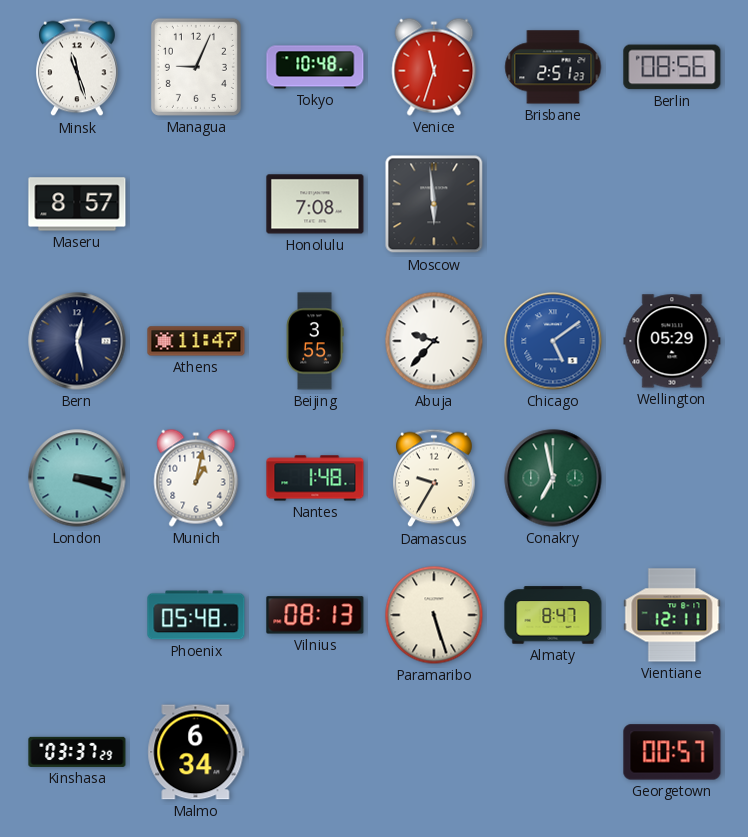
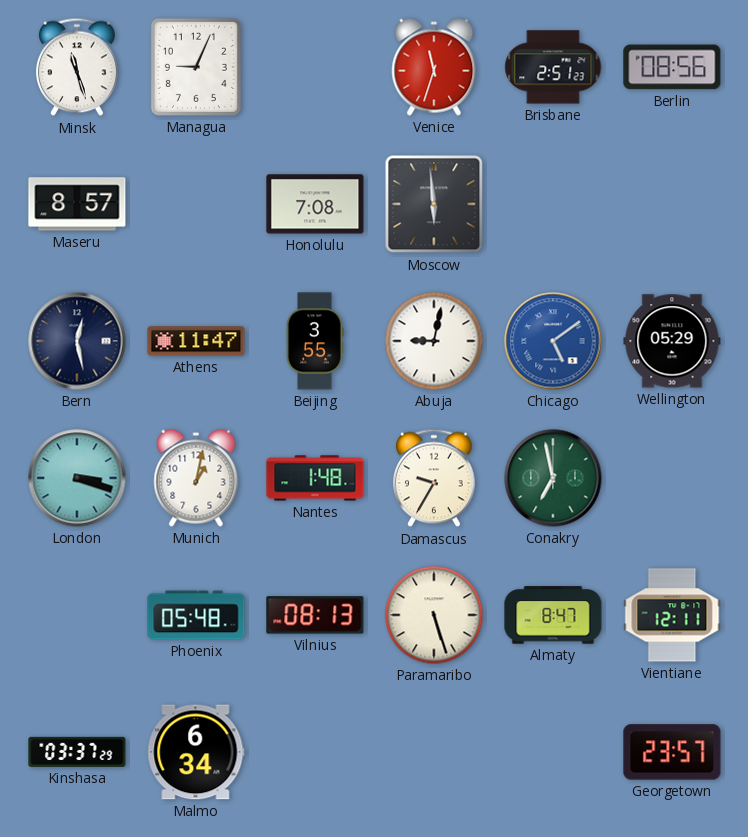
Tokyo: 10:48 -> none
Abuja: 9:37 -> 9:02
Georgetown: 00:57 -> 23:57
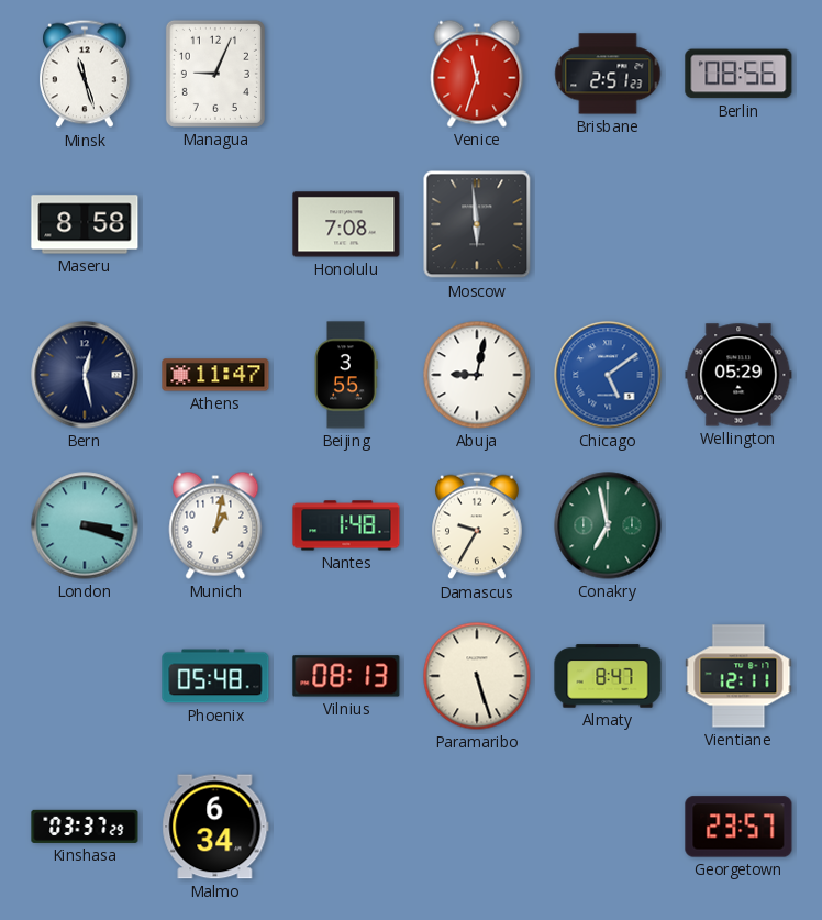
Maseru: 8:57 -> 8:58
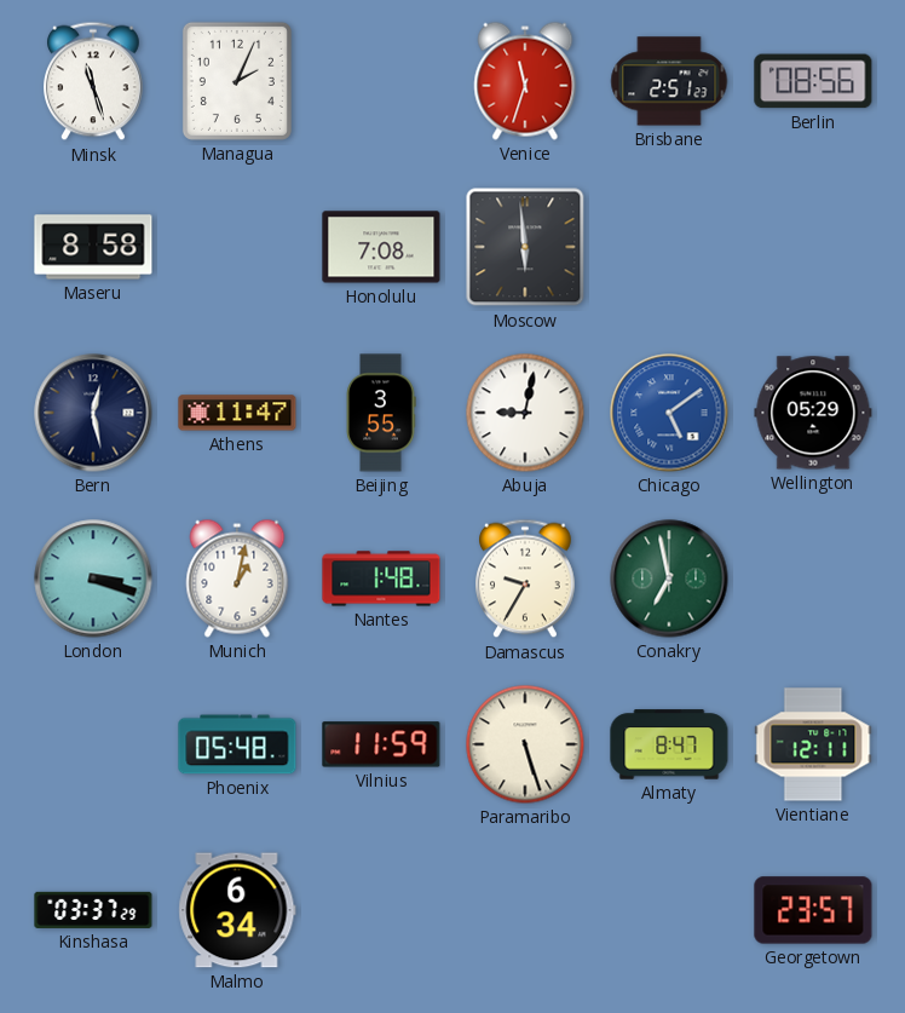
Managua: 9:04 -> 2:04
Vilnius: 08:13 -> 11:59
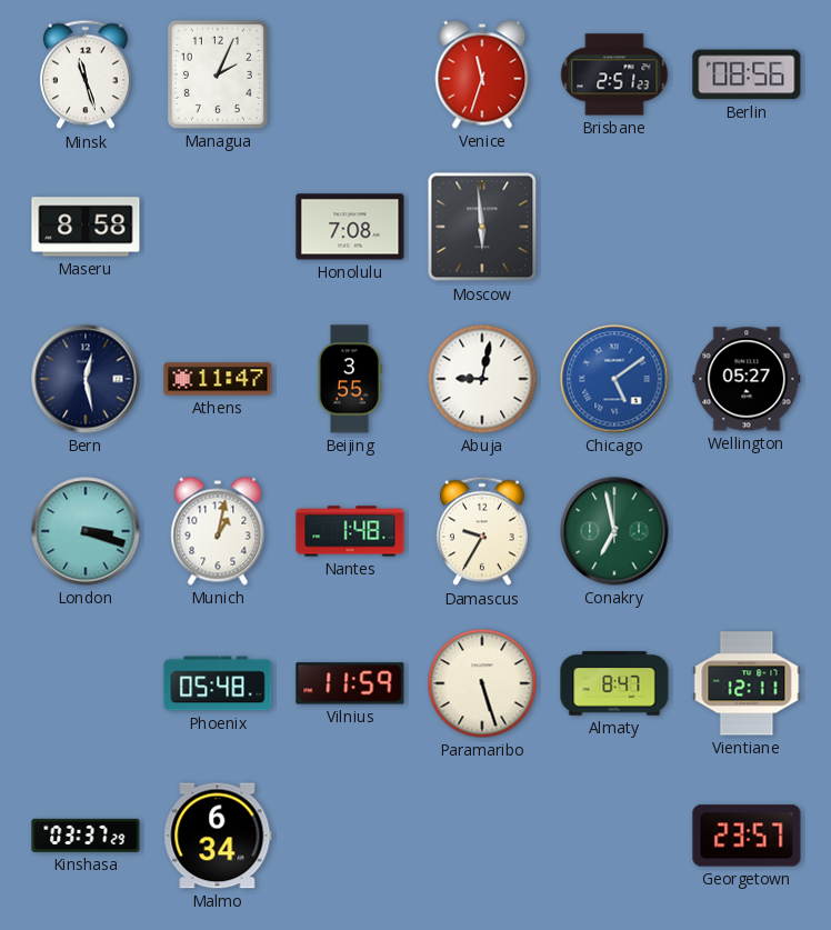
Wellington: 05:29 -> 05:27
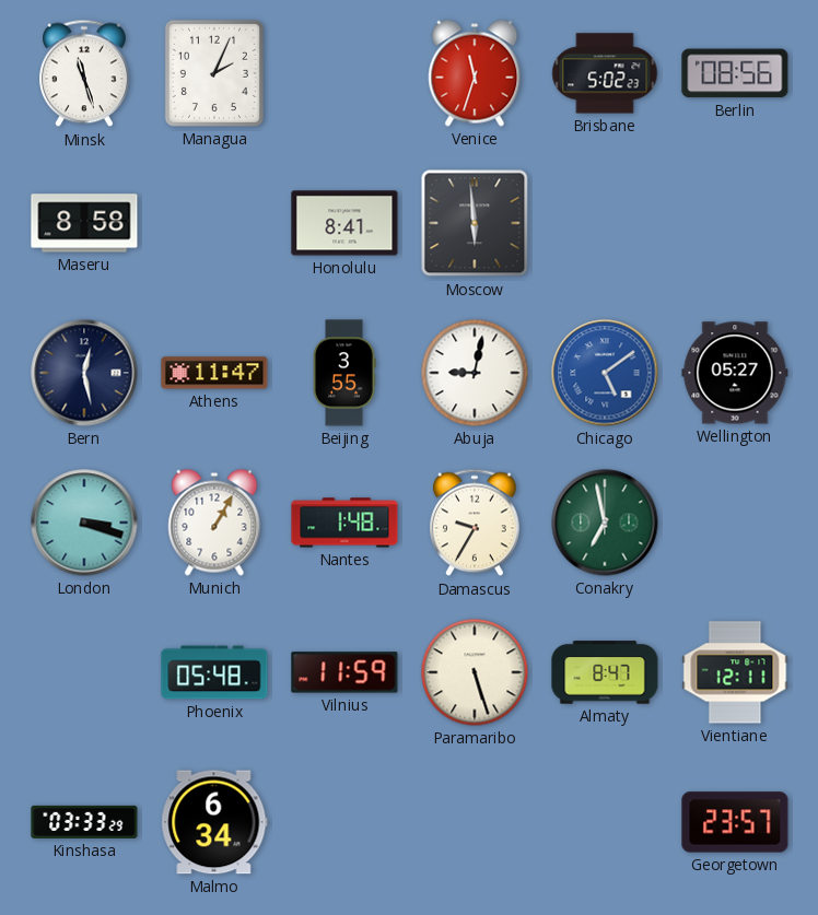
Brisbane: 2:51 -> 5:02
Honolulu: 7:08 -> 8:41
Munich: 1:02 -> 1:05
Kinshasa: 03:37 -> 03:33
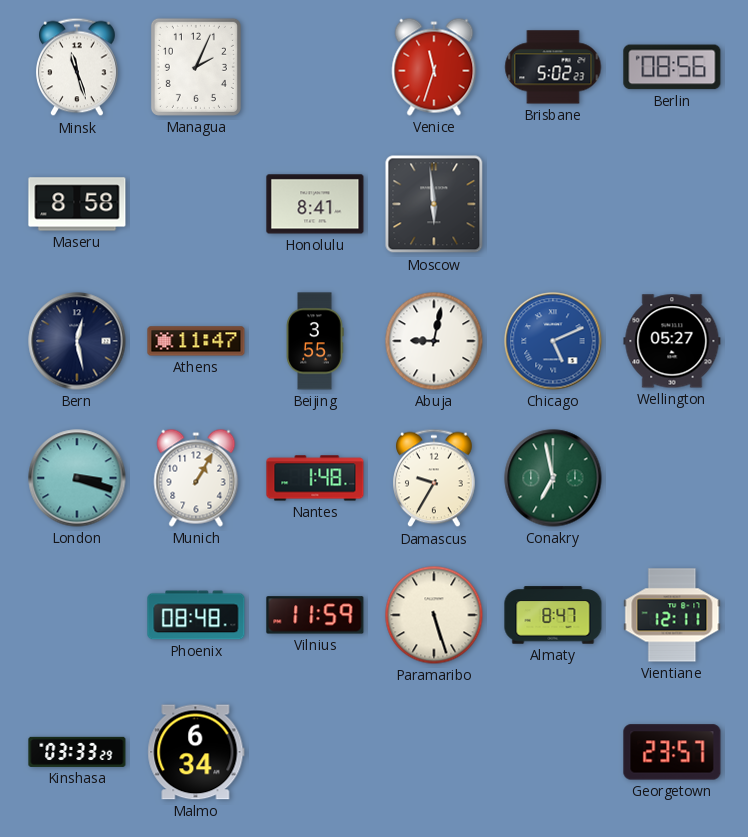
Chicago: 5:09 -> 5:11
Phoenix: 05:48 -> 08:48
